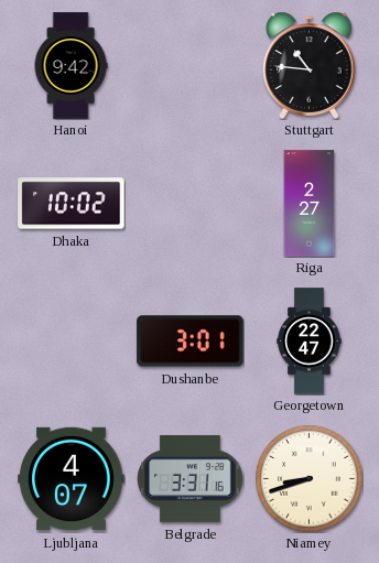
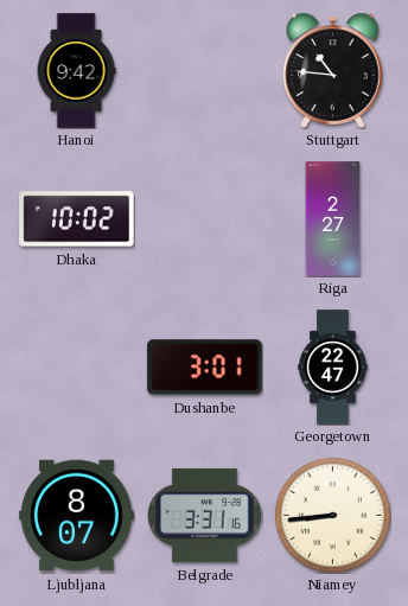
Ljubljana: 4:07 -> 8:07
Niamey: 8:42 -> 8:44
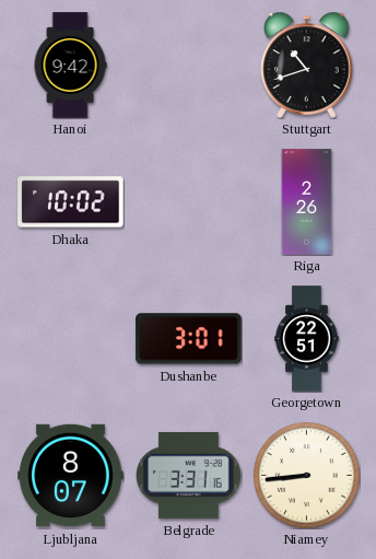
Stuttgart: 10:46 -> 10:42
Riga: 2:27 -> 2:26
Georgetown: 22:47 -> 22:51
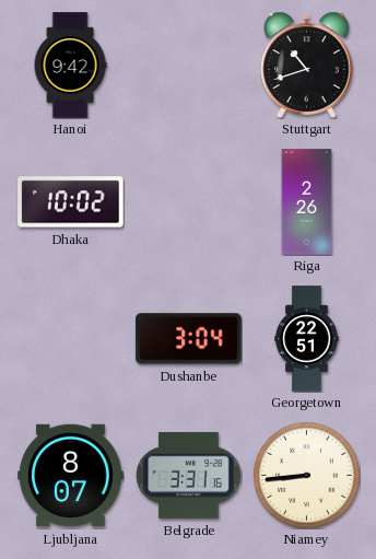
Dushanbe: 3:01 -> 3:04
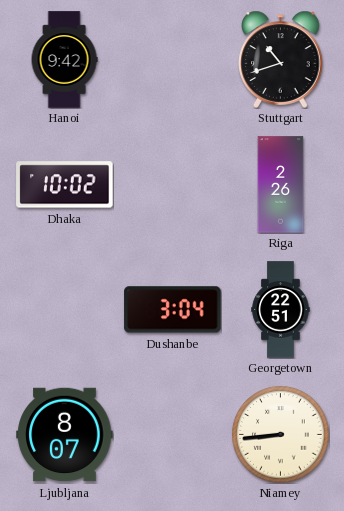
Belgrade: 3:31 -> none
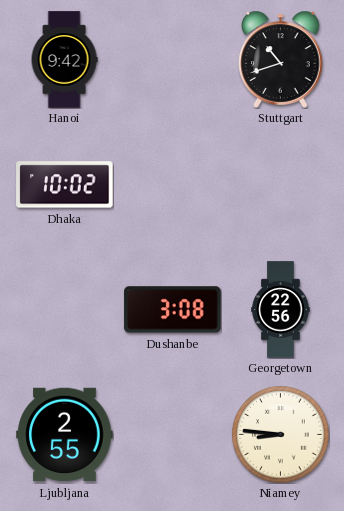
Riga: 2:26 -> none
Dushanbe: 3:04 -> 3:08
Georgetown: 22:51 -> 22:56
Ljubljana: 8:07 -> 2:55
Niamey: 8:44 -> 8:46
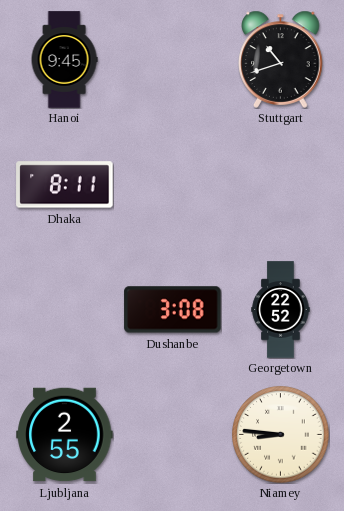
Hanoi: 9:42 -> 9:45
Dhaka: 10:02 -> 8:11
Georgetown: 22:56 -> 22:52
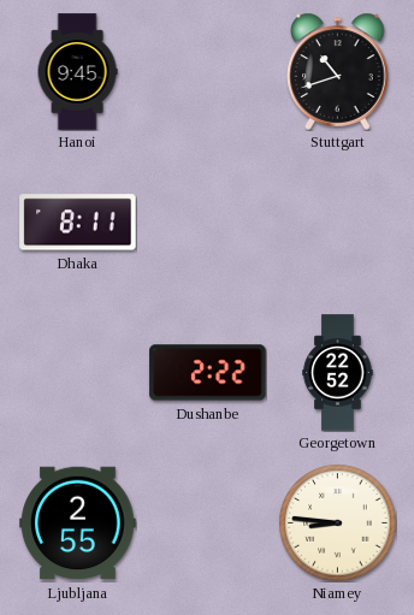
Dushanbe: 3:08 -> 2:22
